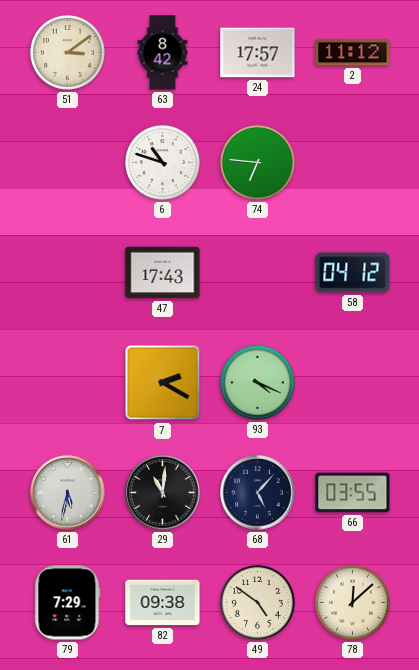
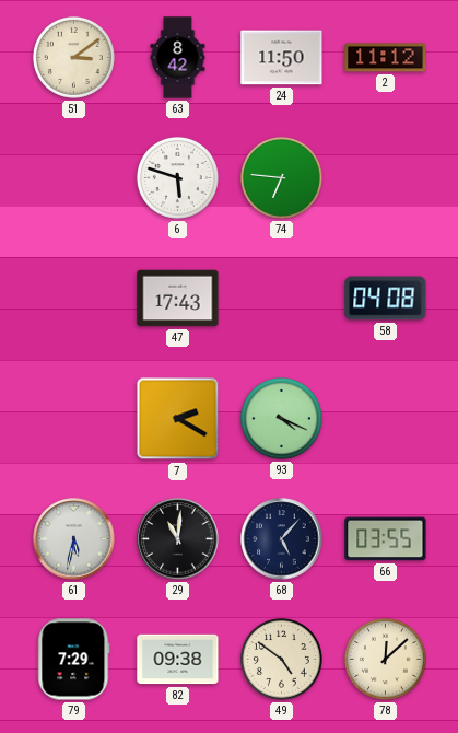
24: 17:57 -> 11:50
6: 10:48 -> 5:48
58: 04:12 -> 04:08
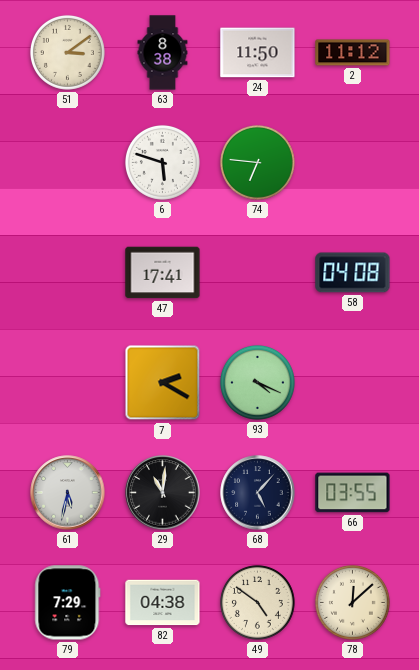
63: 8:42 -> 8:38
47: 17:43 -> 17:41
82: 09:38 -> 04:38
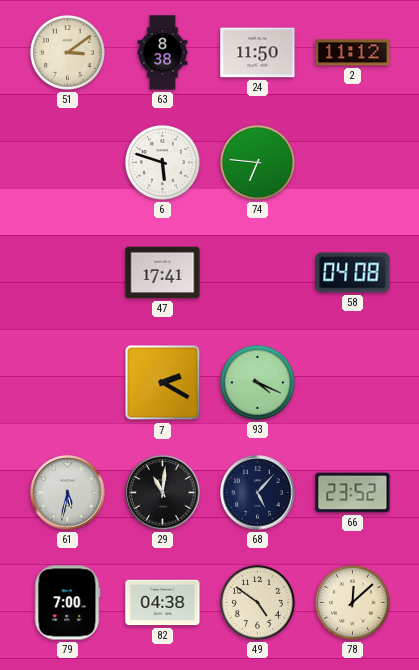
66: 03:55 -> 23:52
79: 7:29 -> 7:00
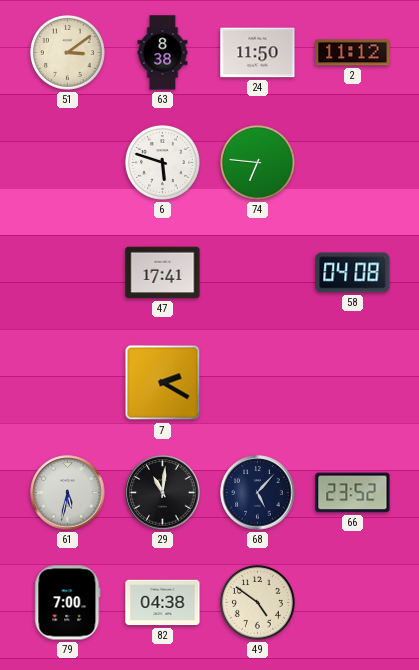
93: 4:19 -> none
78: 12:08 -> none
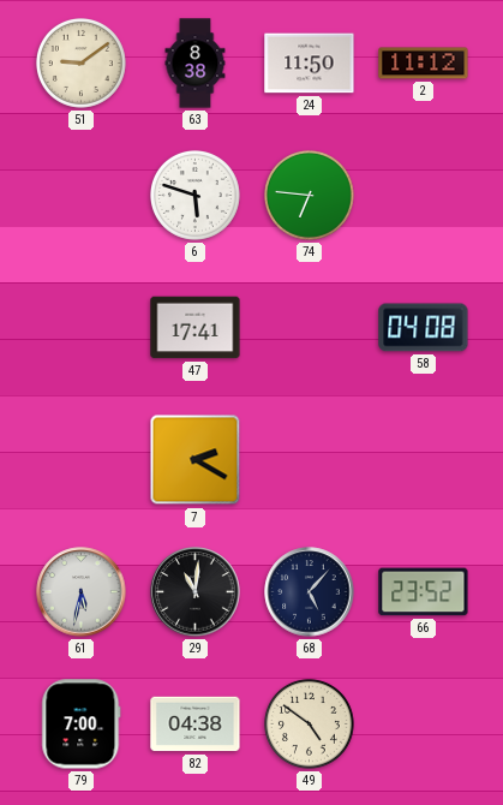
51: 3:09 -> 9:09
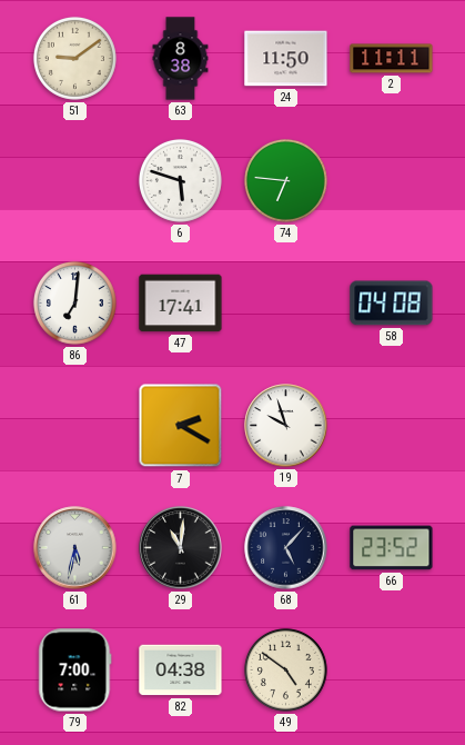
2: 11:12 -> 11:11
86: none -> 7:01
19: none -> 9:57
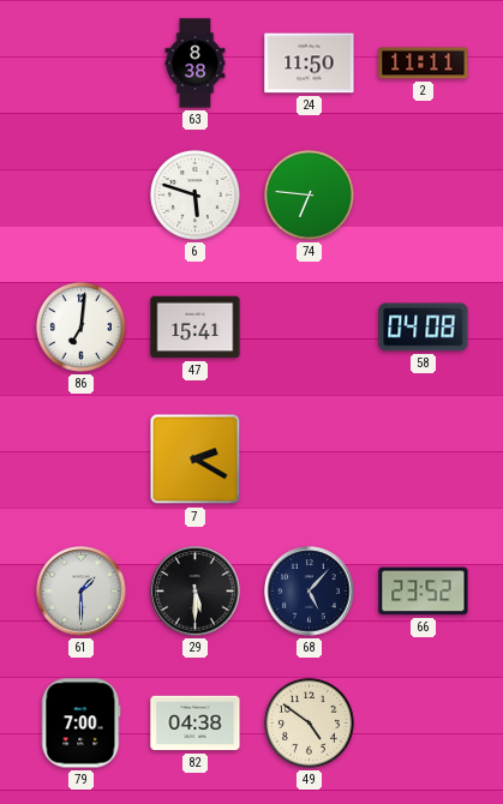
51: 9:09 -> none
47: 17:41 -> 15:41
19: 9:57 -> none
61: 5:32 -> 1:30
29: 11:01 -> 5:30
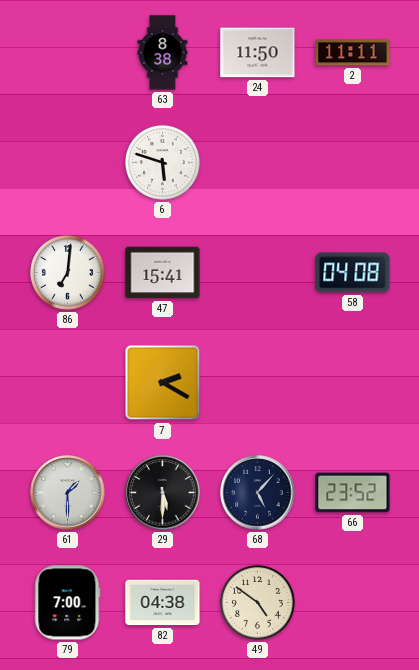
74: 6:46 -> none
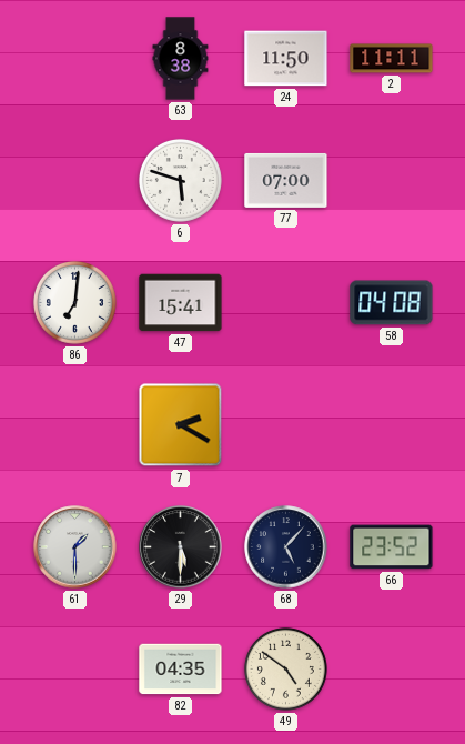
77: none -> 07:00
79: 7:00 -> none
82: 04:38 -> 04:35
